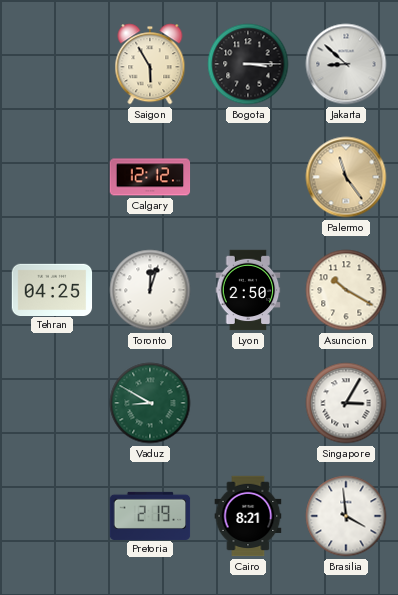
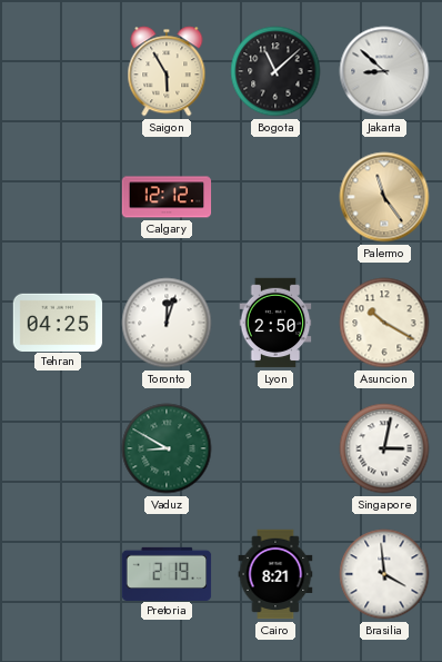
Bogota: 3:15 -> 11:08
Singapore: 3:05 -> 3:02
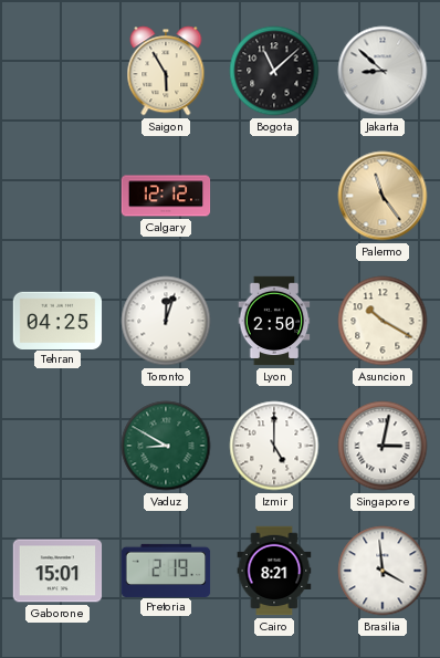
Izmir: none -> 5:00
Gaborone: none -> 15:01
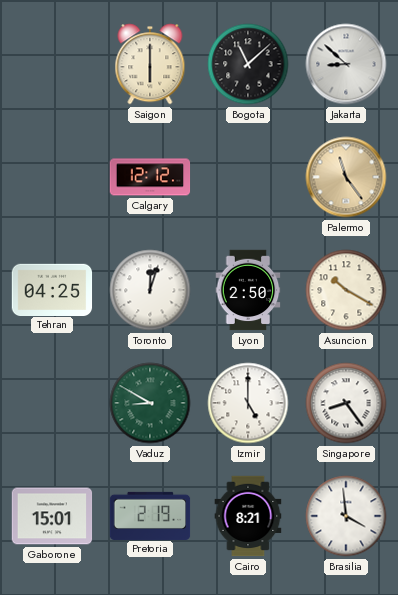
Saigon: 5:55 -> 6:00
Singapore: 3:02 -> 8:24
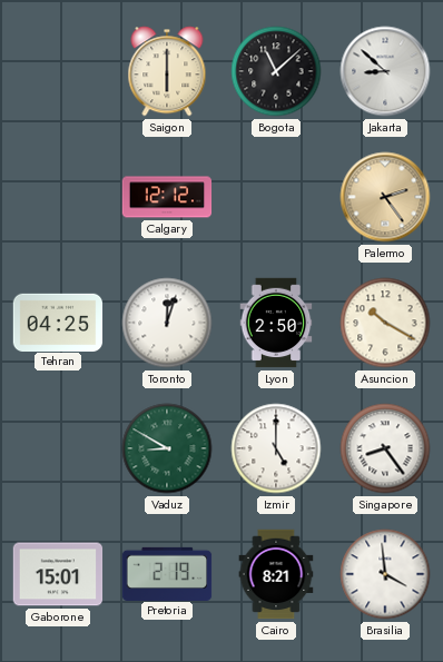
Palermo: 11:24 -> 2:24
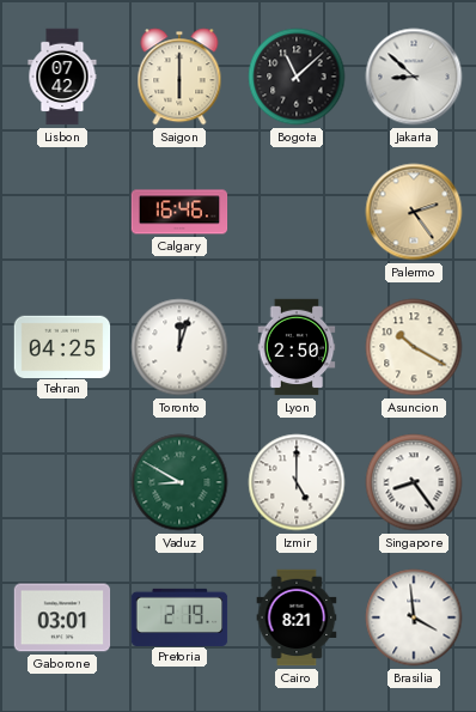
Lisbon: none -> 07:42
Calgary: 12:12 -> 16:46
Gaborone: 15:01 -> 03:01
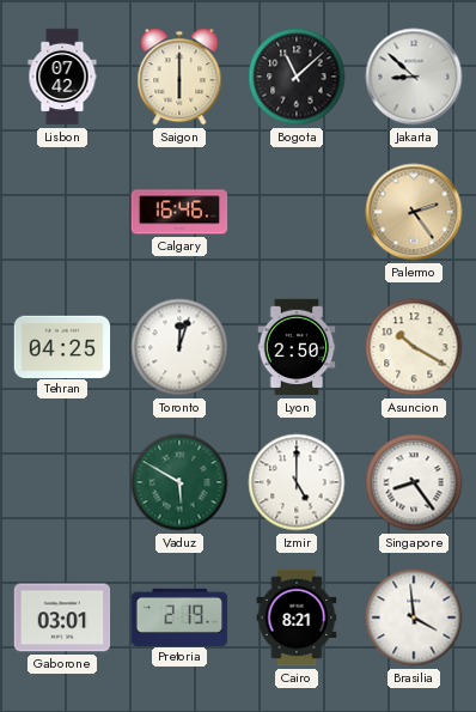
Vaduz: 8:50 -> 5:50
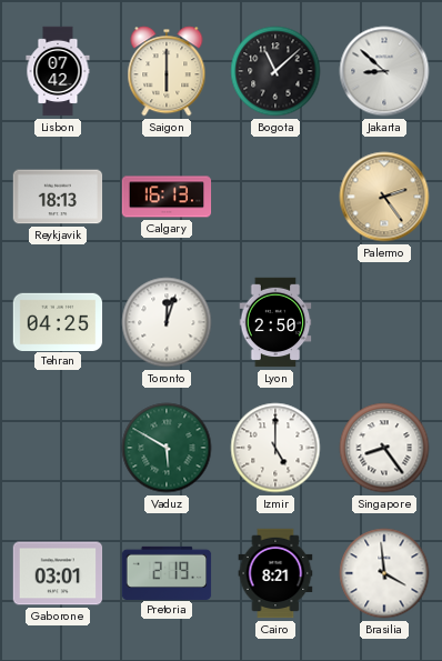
Reykjavik: none -> 18:13
Calgary: 16:46 -> 16:13
Asuncion: 10:20 -> none
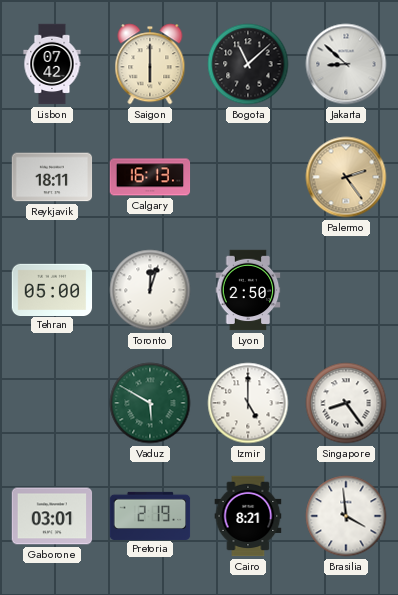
Reykjavik: 18:13 -> 18:11
Tehran: 04:25 -> 05:00
